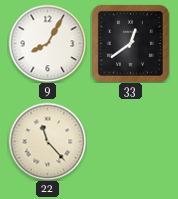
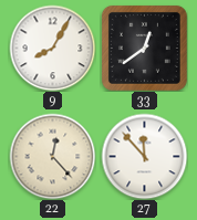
22: 11:23 -> 12:23
27: none -> 11:53
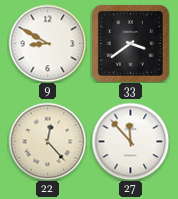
9: 8:05 -> 8:50
33: 12:39 -> 3:39
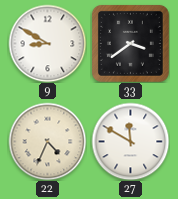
22: 12:23 -> 4:34
27: 11:53 -> 11:50
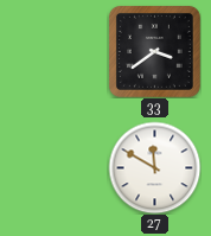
9: 8:50 -> none
22: 4:34 -> none
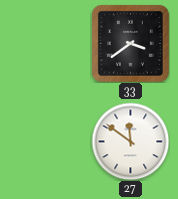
27: 11:50 -> 11:51
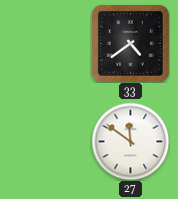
33: 3:39 -> 4:39
